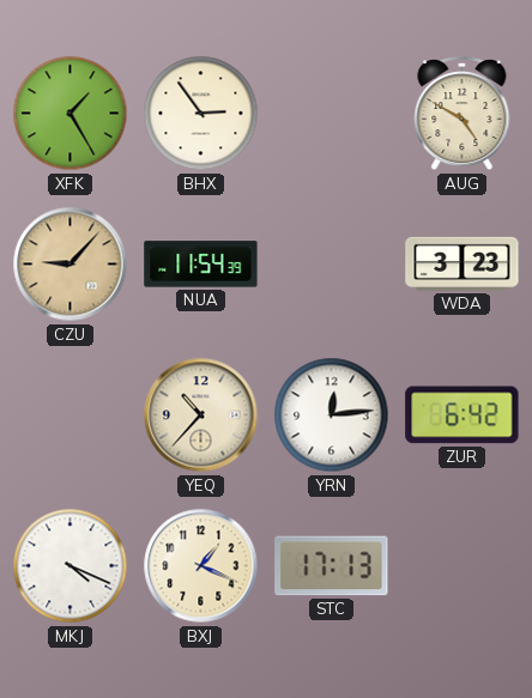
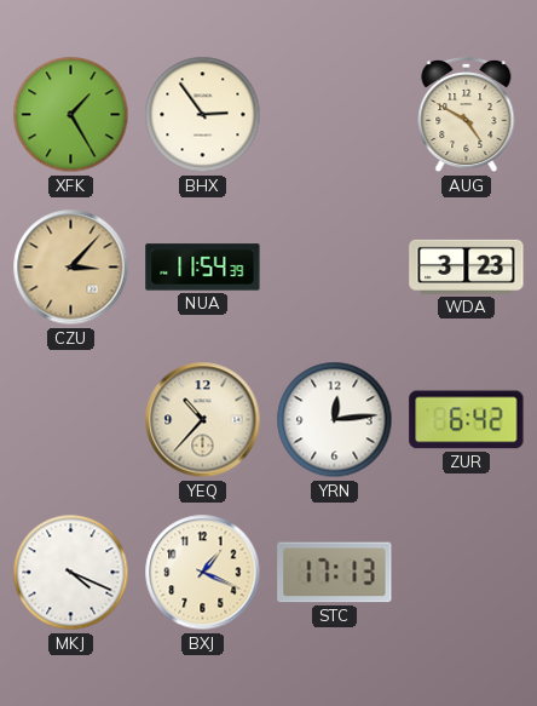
CZU: 9:07 -> 3:07
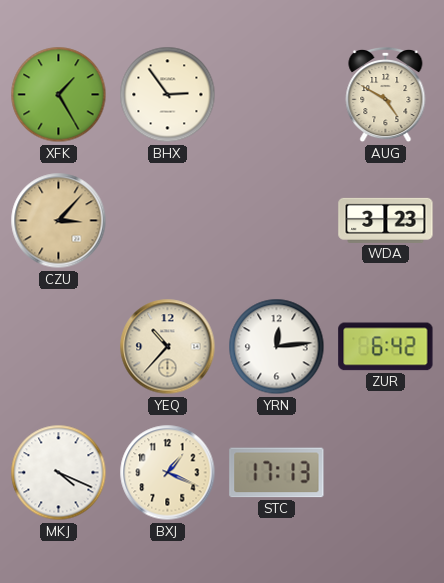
NUA: 11:54 -> none
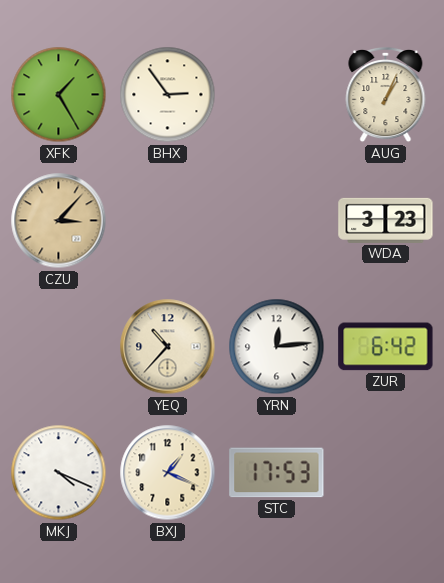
AUG: 4:50 -> 1:04
STC: 17:13 -> 17:53
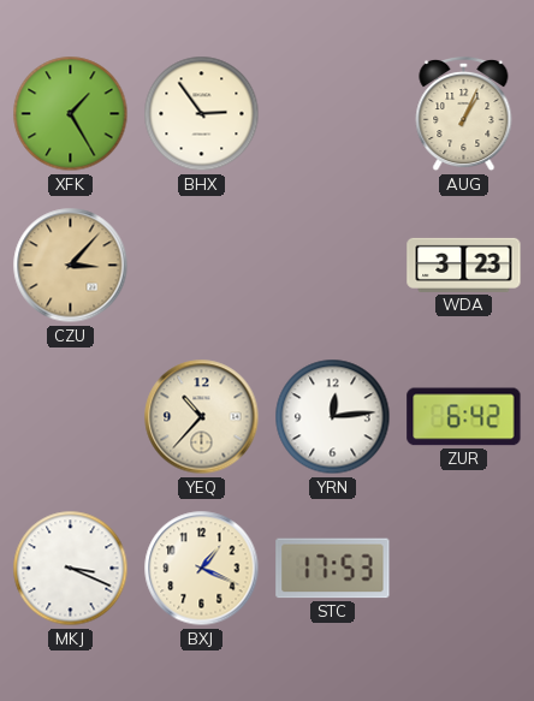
MKJ: 4:19 -> 3:19
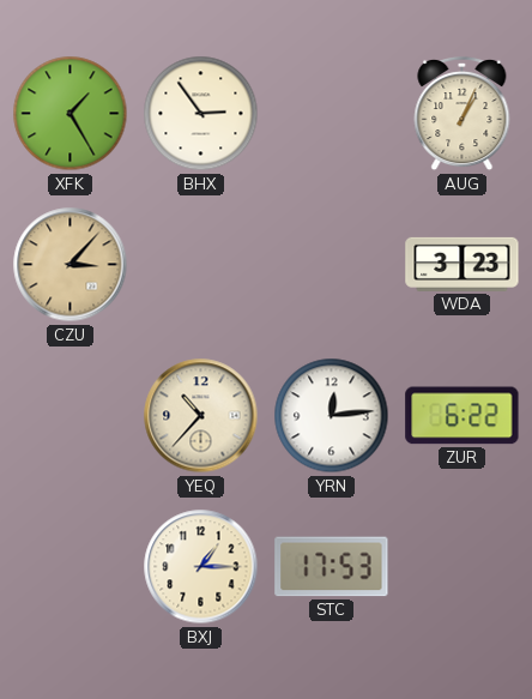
ZUR: 6:42 -> 6:22
MKJ: 3:19 -> none
BXJ: 1:19 -> 1:15
